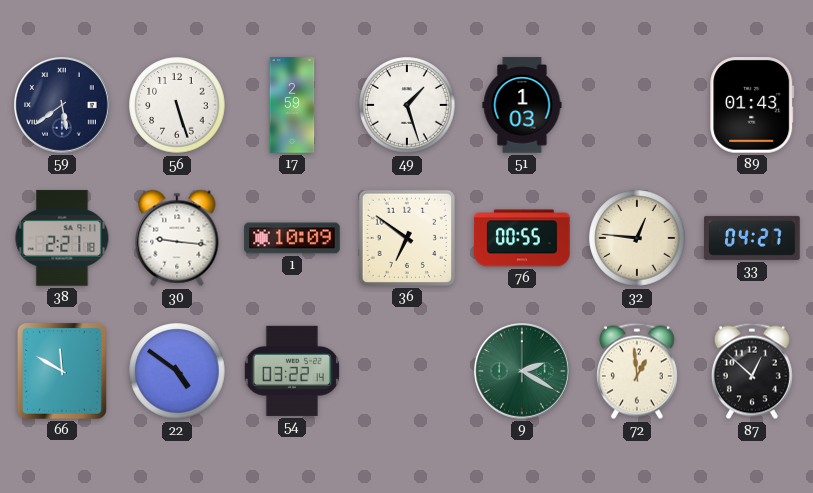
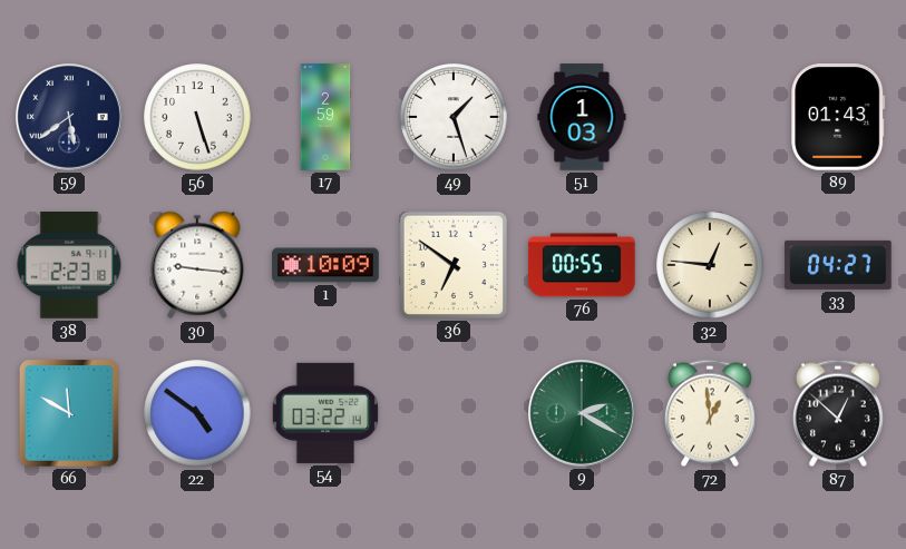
38: 2:21 -> 2:23
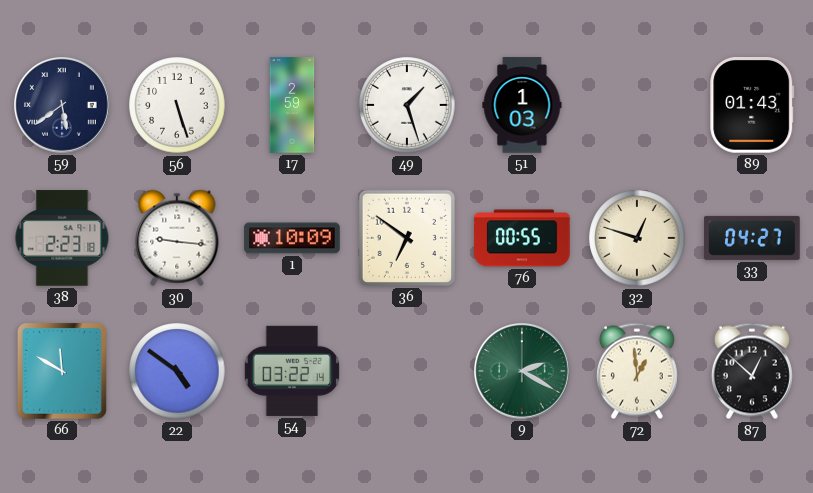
32: 12:46 -> 12:48
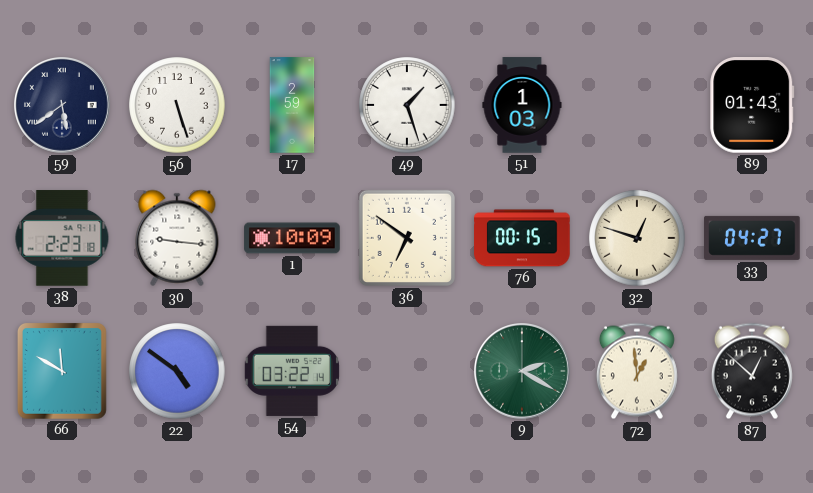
76: 00:55 -> 00:15
